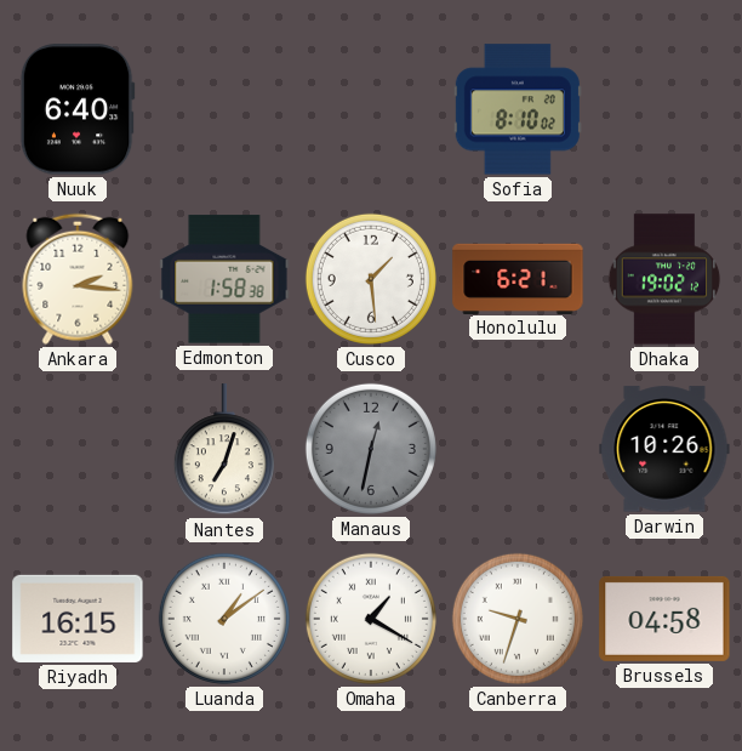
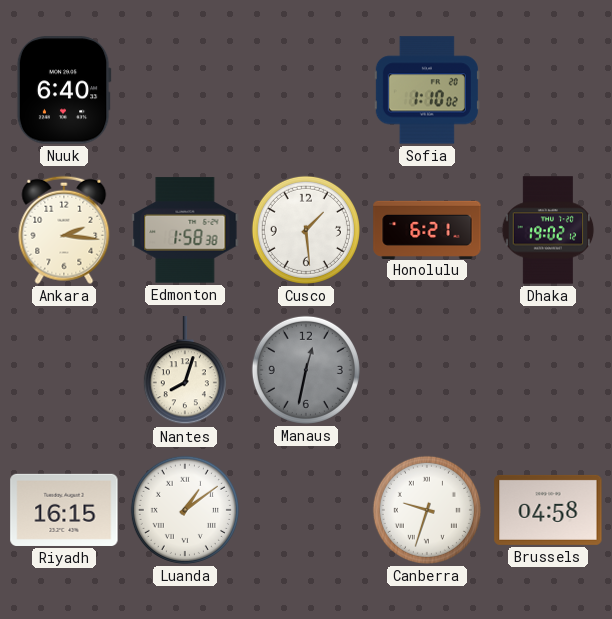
Sofia: 8:10 -> 1:10
Nantes: 7:03 -> 8:03
Darwin: 10:26 -> none
Omaha: 1:20 -> none
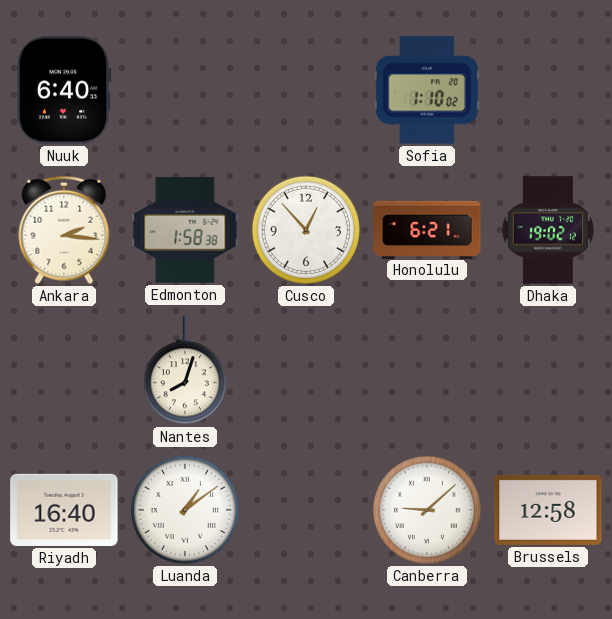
Cusco: 1:29 -> 12:53
Manaus: 12:32 -> none
Riyadh: 16:15 -> 16:40
Canberra: 9:33 -> 9:08
Brussels: 04:58 -> 12:58
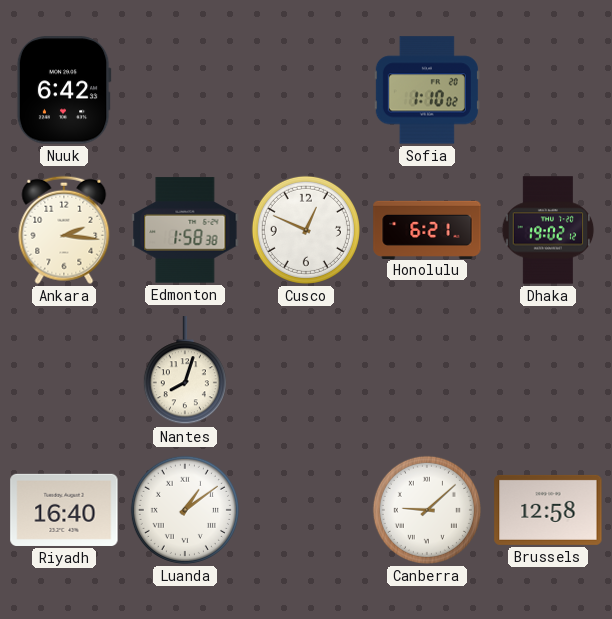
Nuuk: 6:40 -> 6:42
Cusco: 12:53 -> 12:49
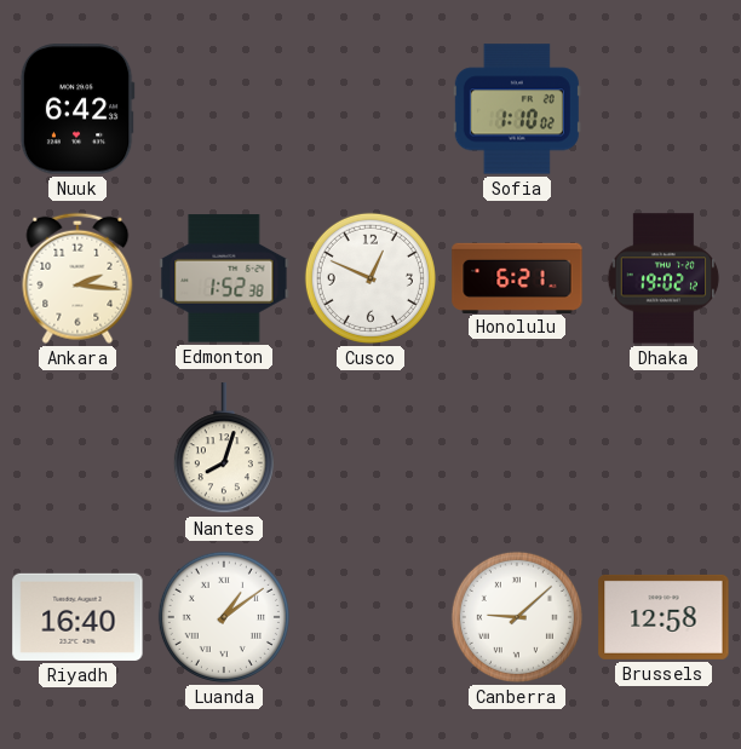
Edmonton: 1:58 -> 1:52
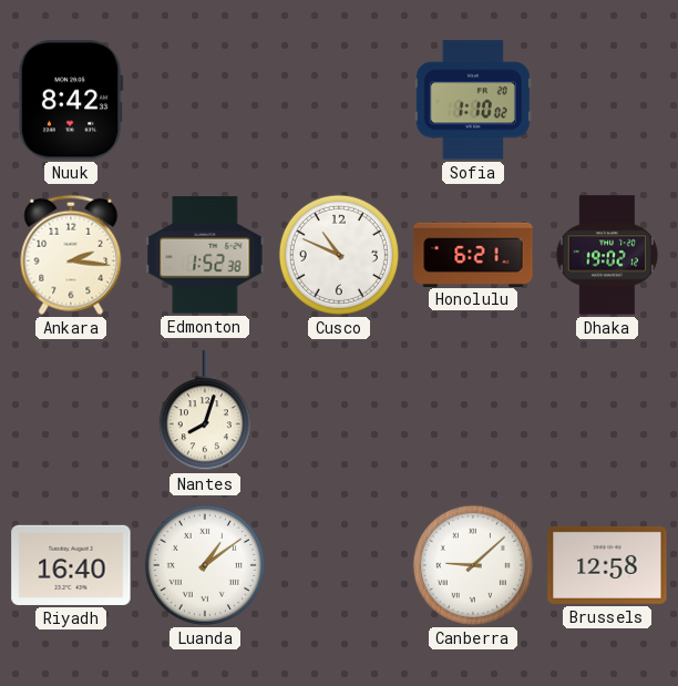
Nuuk: 6:42 -> 8:42
Cusco: 12:49 -> 10:49
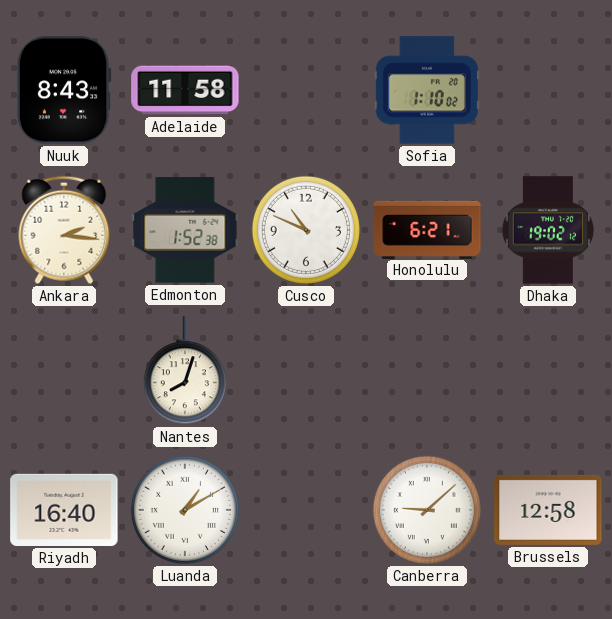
Nuuk: 8:42 -> 8:43
Adelaide: none -> 11:58
Luanda: 1:09 -> 1:10
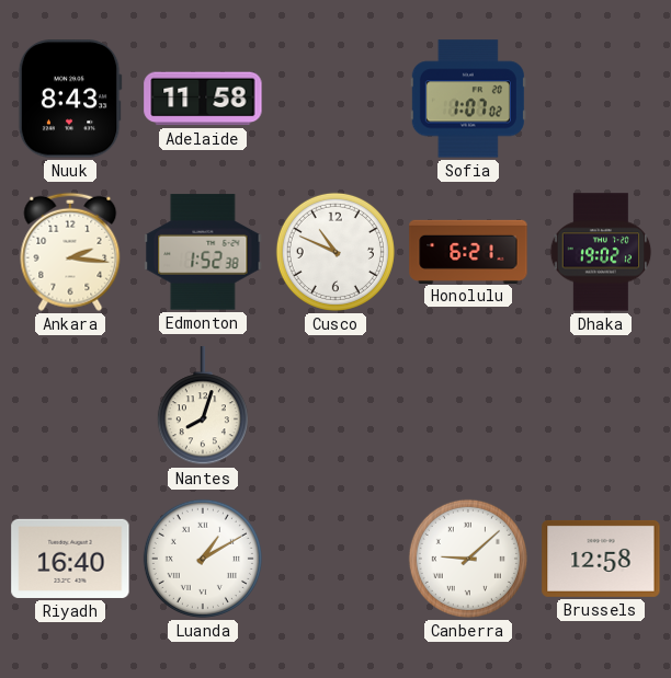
Sofia: 1:10 -> 1:07
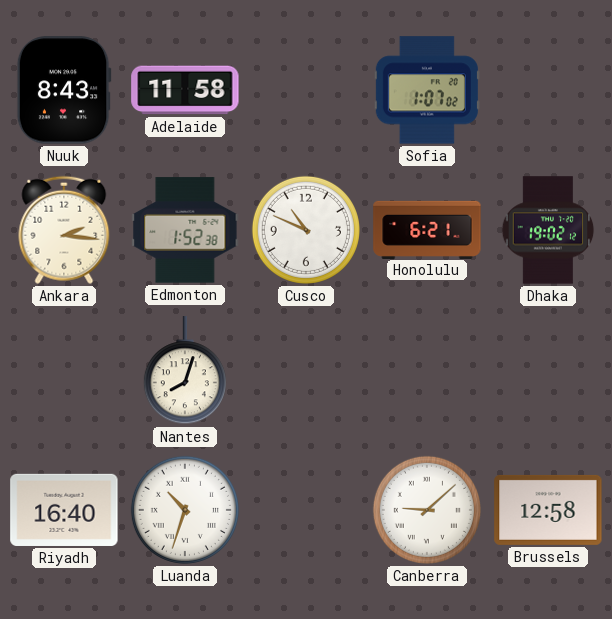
Luanda: 1:10 -> 10:33
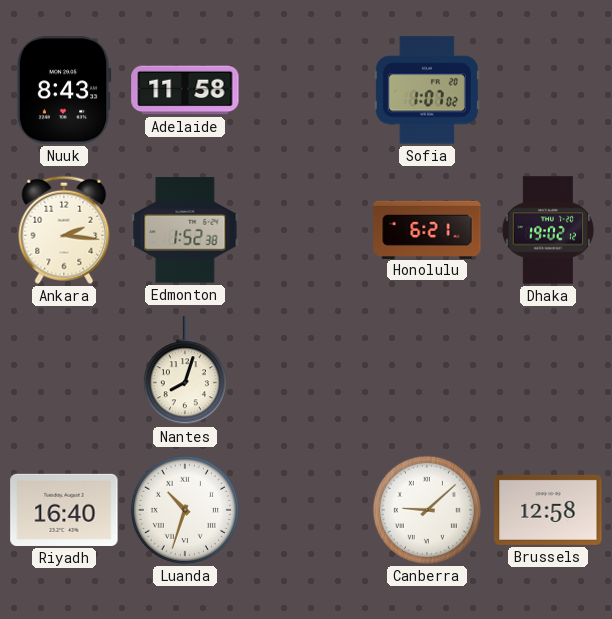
Cusco: 10:49 -> none
